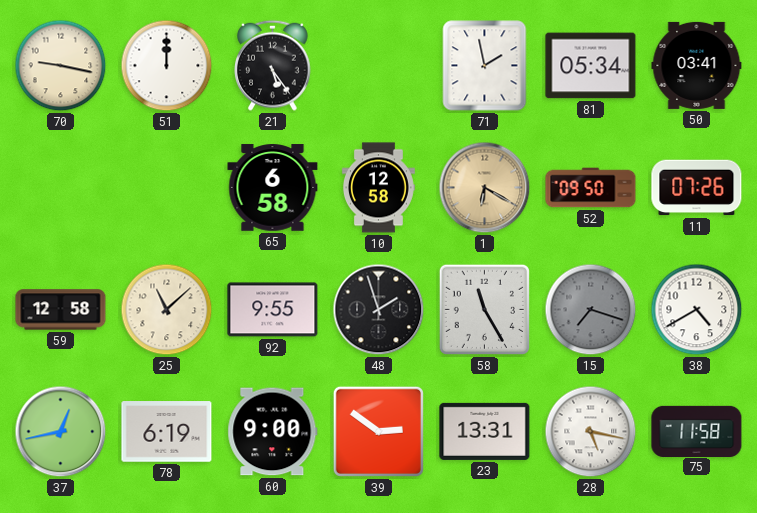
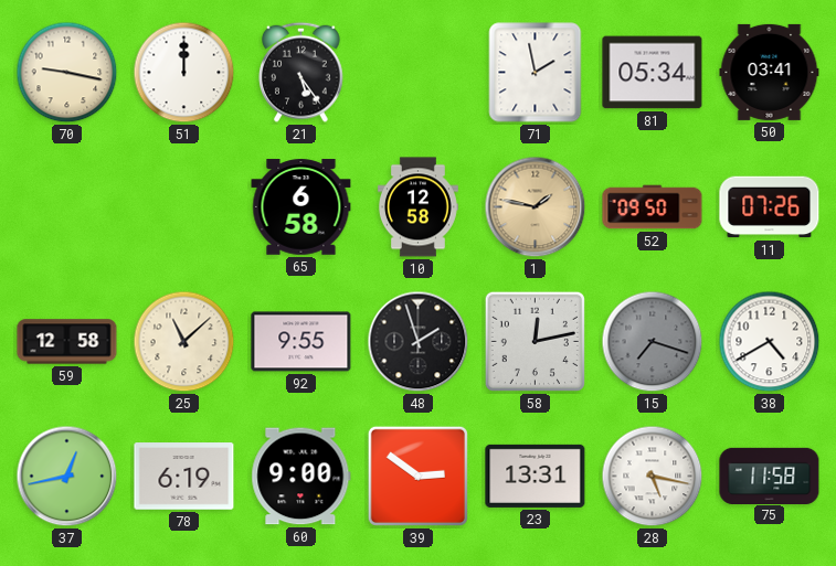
1: 6:20 -> 1:47
58: 11:25 -> 12:13
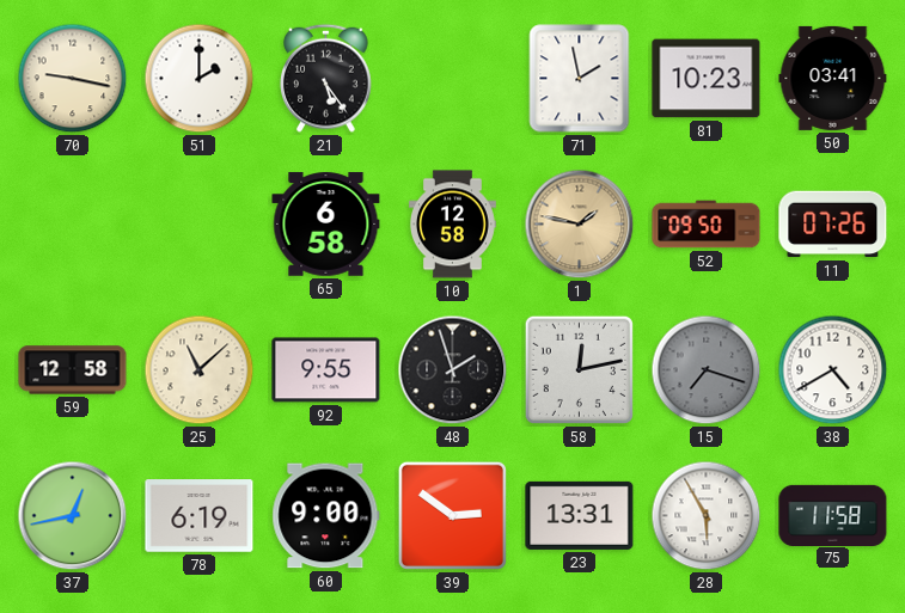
51: 12:00 -> 2:00
81: 05:34 -> 10:23
28: 5:17 -> 5:55
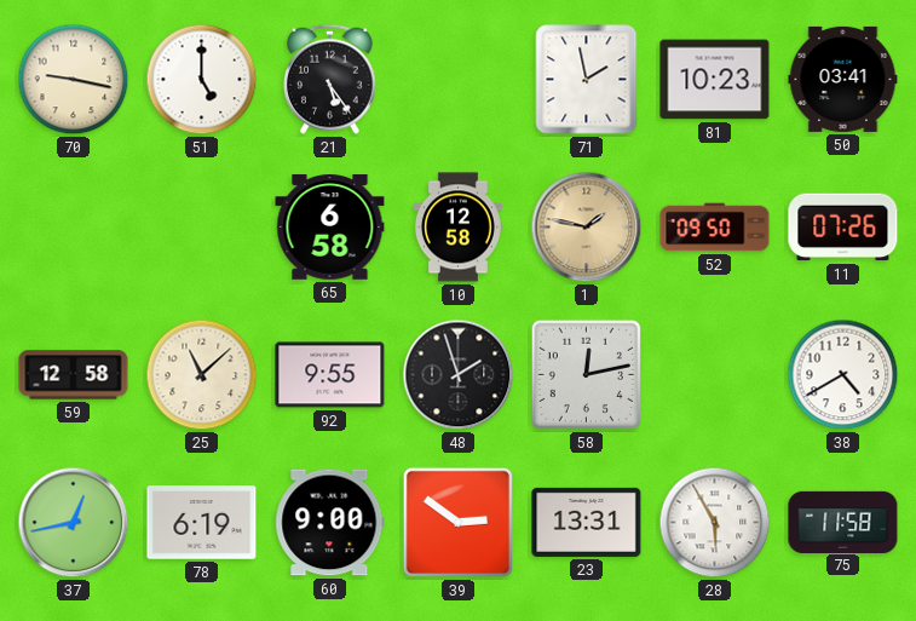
51: 2:00 -> 5:00
15: 7:18 -> none
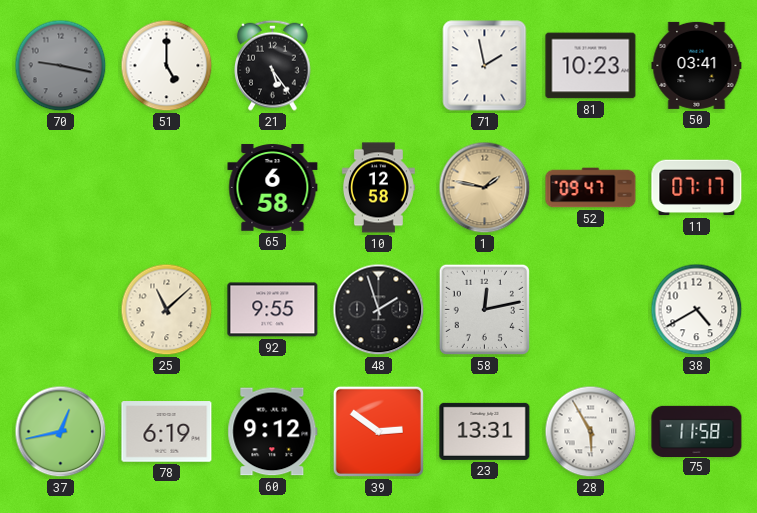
70 dial: cream -> grey
52: 09:50 -> 09:47
11: 07:26 -> 07:17
59: 12:58 -> none
60: 9:00 -> 9:12
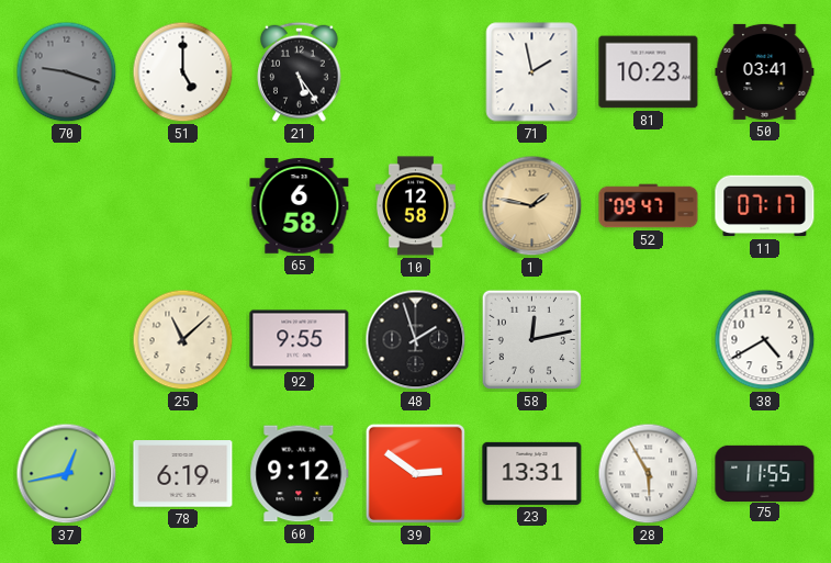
70: 9:17 -> 9:18
75: 11:58 -> 11:55
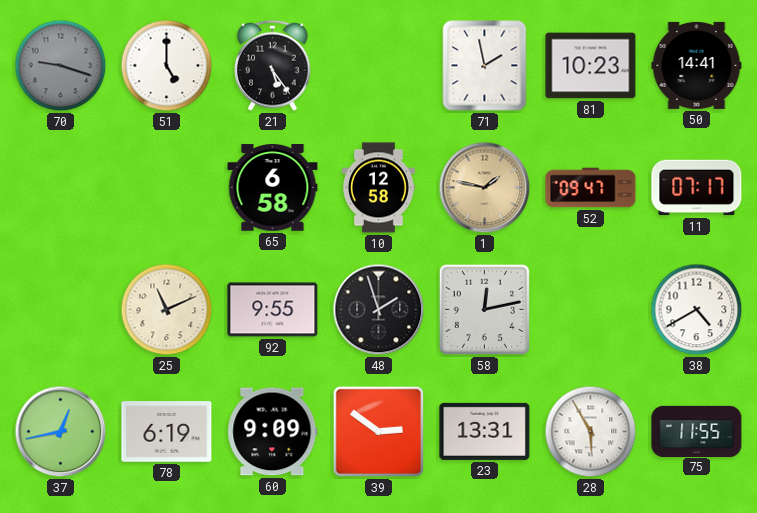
50: 03:41 -> 14:41
25: 11:08 -> 11:11
60: 9:12 -> 9:09
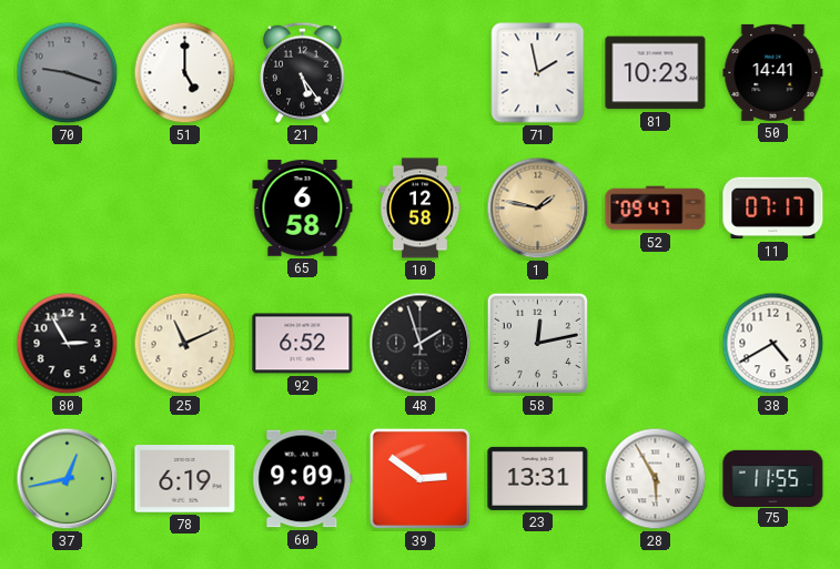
80: none -> 2:55
92: 9:55 -> 6:52
